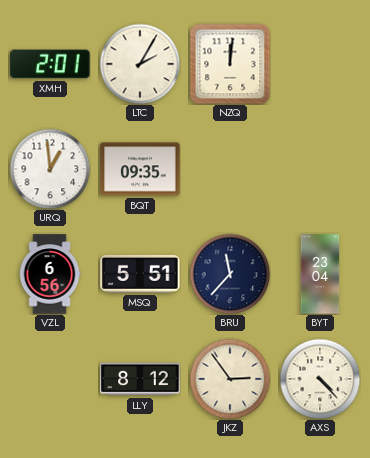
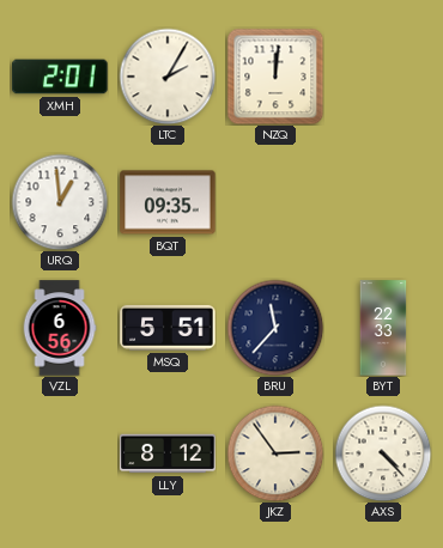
BYT: 23:04 -> 22:33
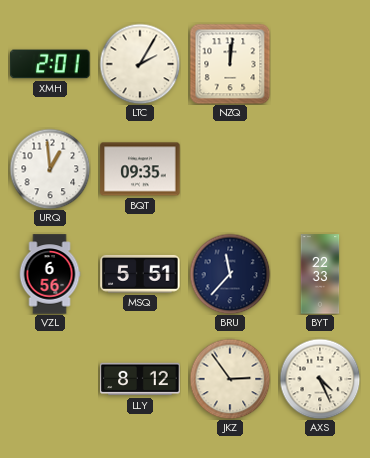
AXS: 4:23 -> 4:26
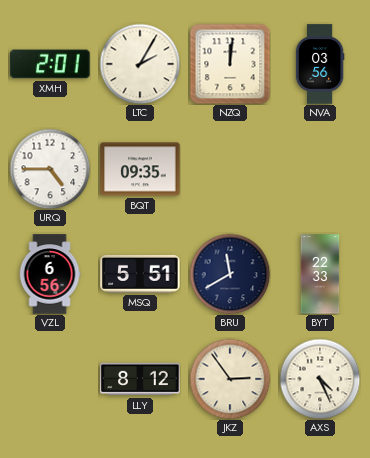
NVA: none -> 03:56
URQ: 12:59 -> 4:45
BRU: 11:37 -> 11:40
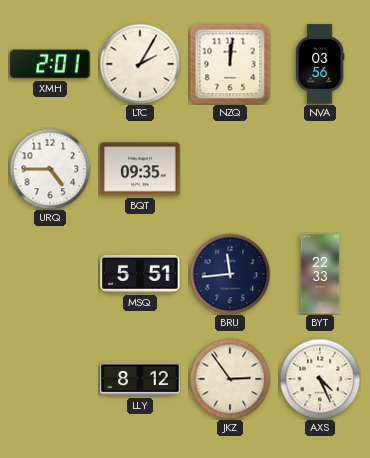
VZL: 6:56 -> none
BRU: 11:40 -> 11:44
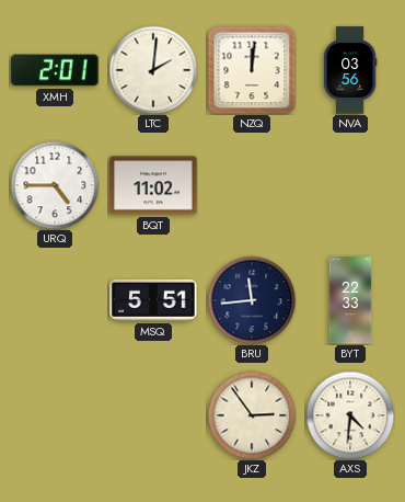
LTC: 2:05 -> 2:01
BQT: 09:35 -> 11:02
LLY: 8:12 -> none
AXS: 4:26 -> 4:31
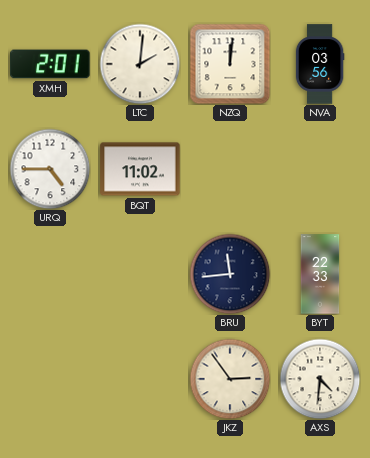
MSQ: 5:51 -> none
